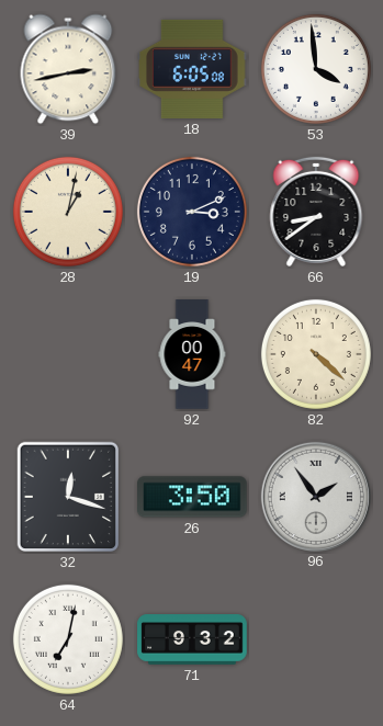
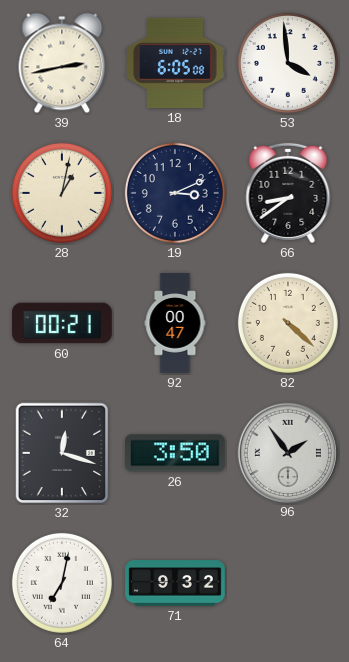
60: none -> 00:21
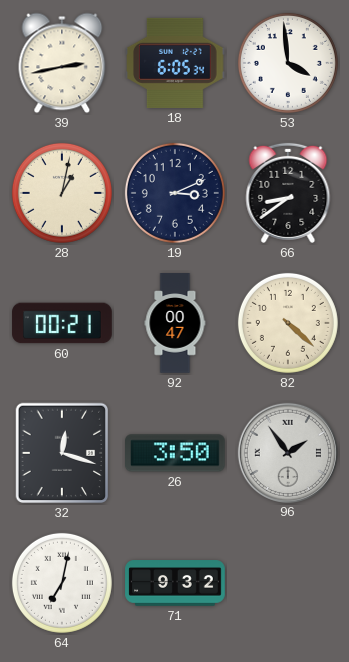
18: 6:05:08 -> 6:05:34
